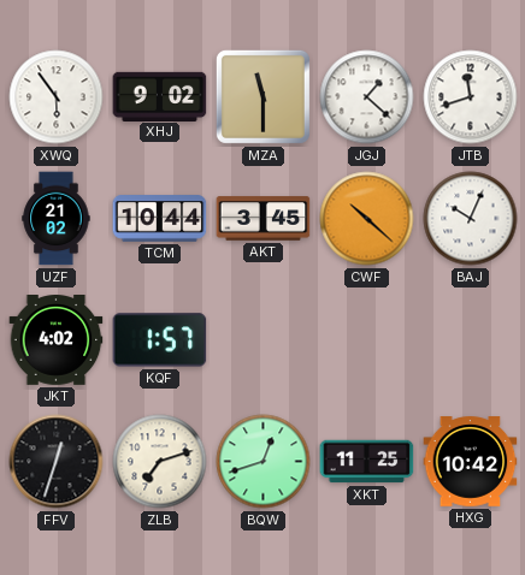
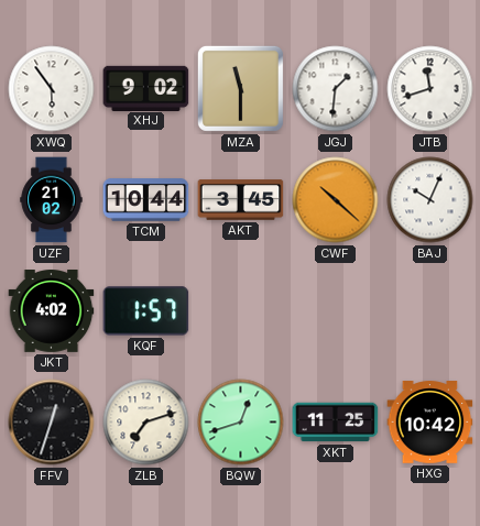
JGJ: 1:22 -> 1:31
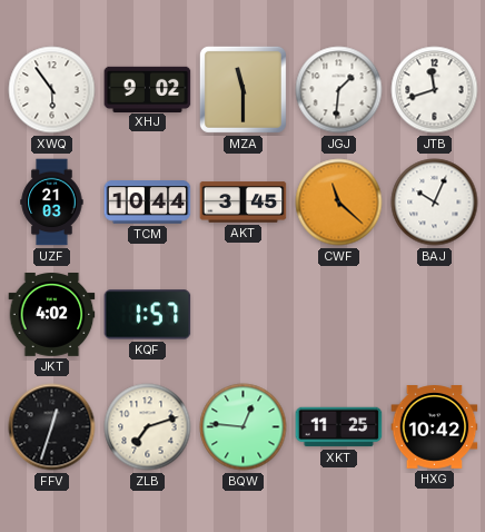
UZF: 21:02 -> 21:03
CWF: 10:22 -> 11:22
BQW: 12:42 -> 12:46
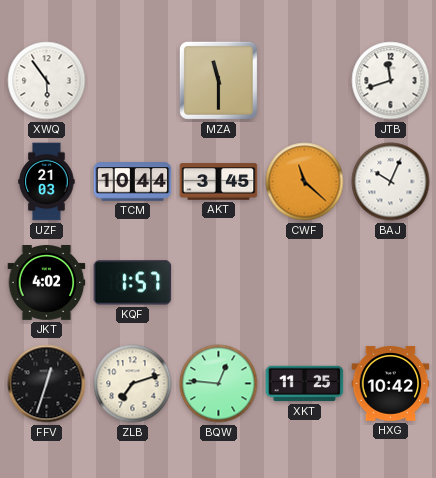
XHJ: 9:02 -> none
JGJ: 1:31 -> none
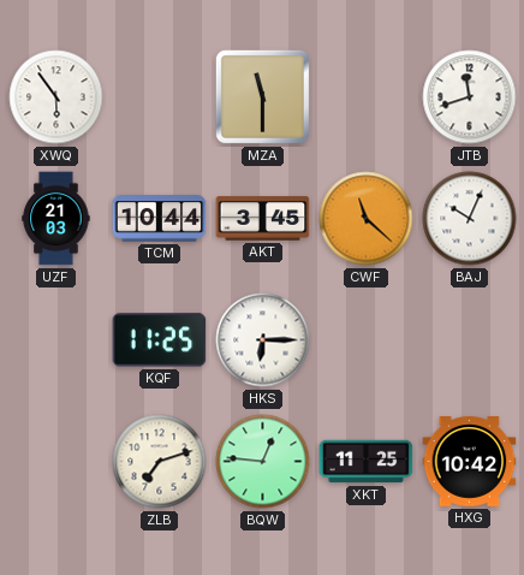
JKT: 4:02 -> none
KQF: 1:57 -> 11:25
HKS: none -> 6:15
FFV: 12:33 -> none
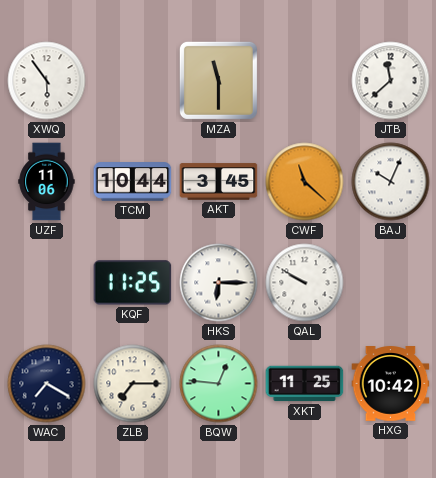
JTB: 11:42 -> 11:38
UZF: 21:03 -> 11:06
QAL: none -> 9:50
WAC: none -> 7:20
ZLB: 7:12 -> 7:15
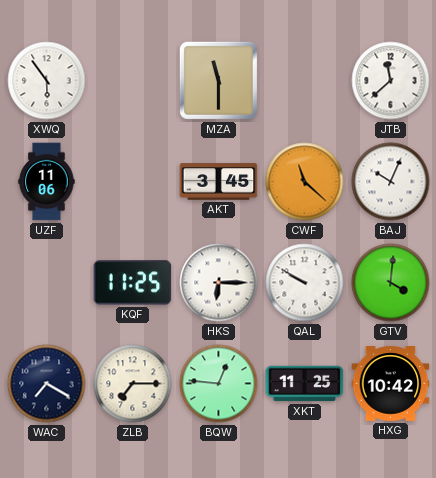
TCM: 10:44 -> none
GTV: none -> 4:01
